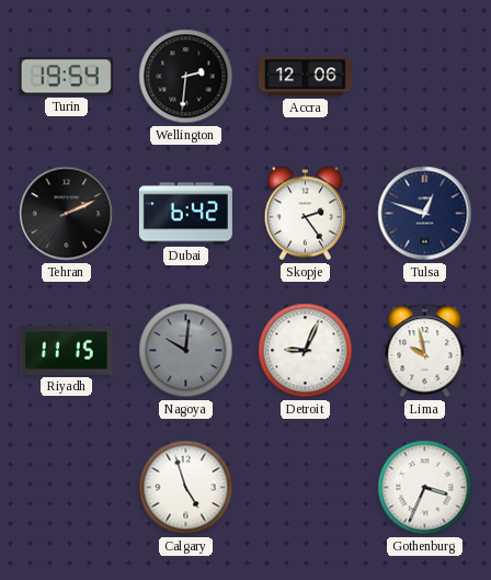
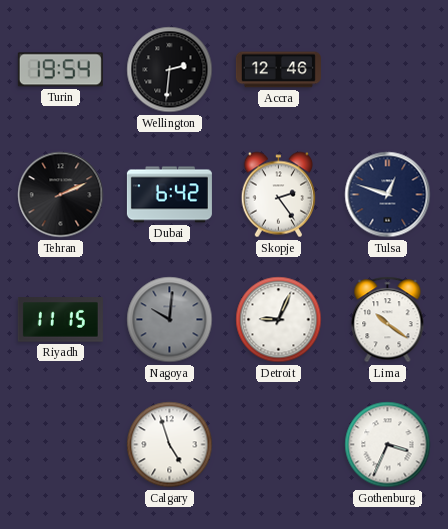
Accra: 12:06 -> 12:46
Lima: 9:58 -> 10:21
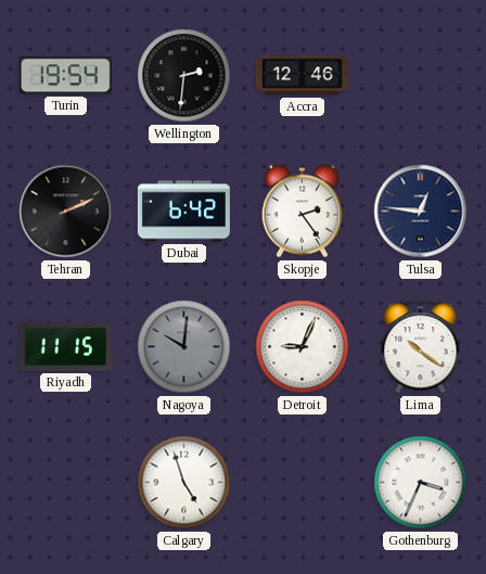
Tulsa: 12:48 -> 12:46
